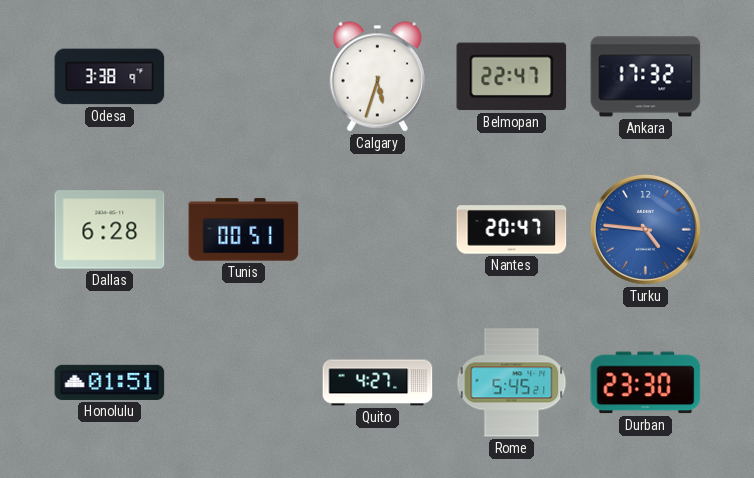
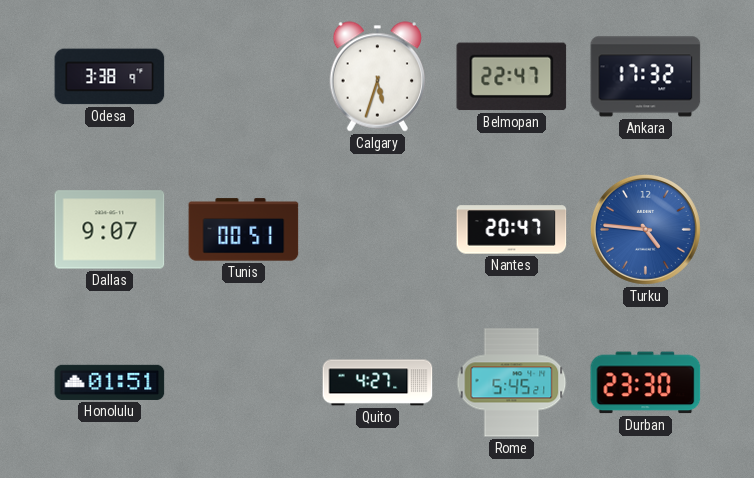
Dallas: 6:28 -> 9:07
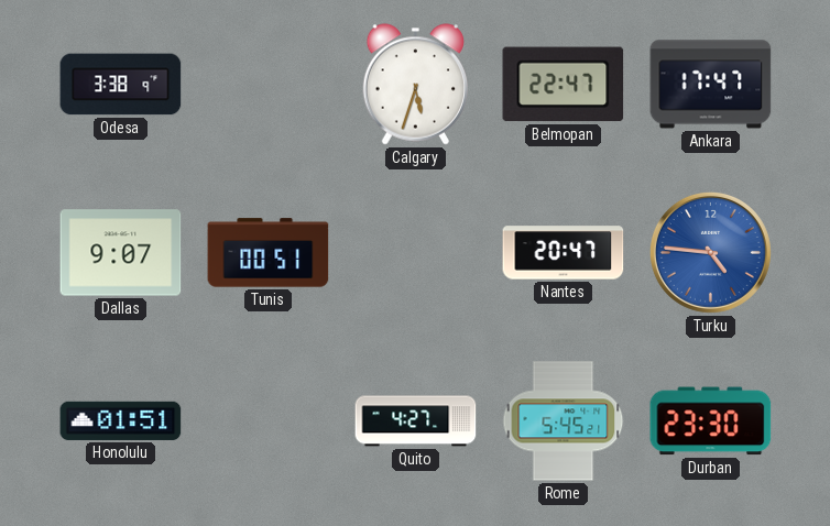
Ankara: 17:32 -> 17:47
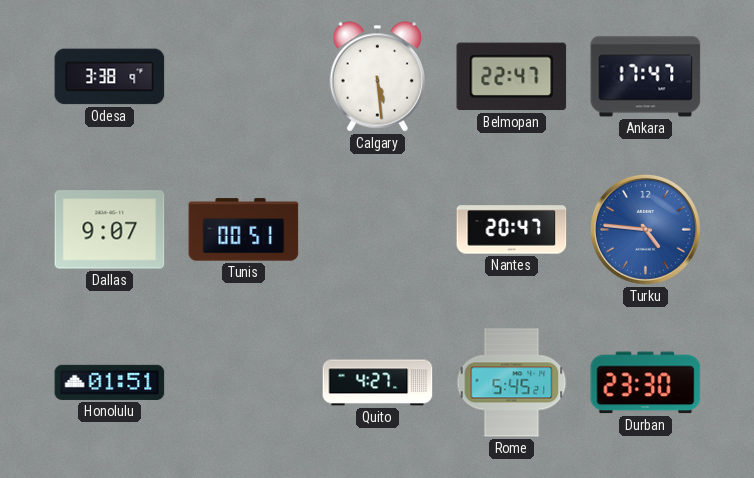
Calgary: 5:33 -> 5:29
